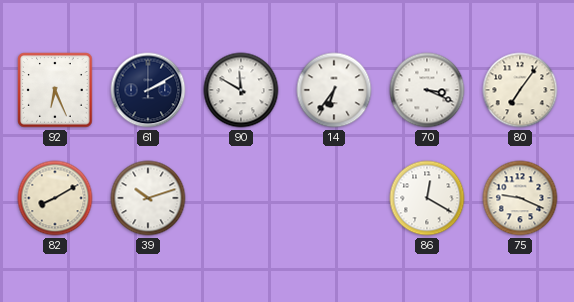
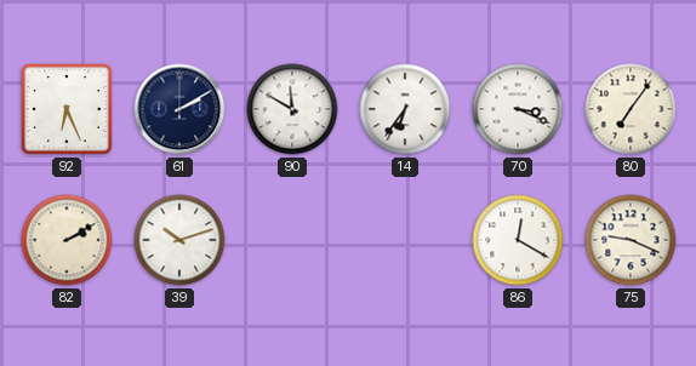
82: 8:10 -> 2:10
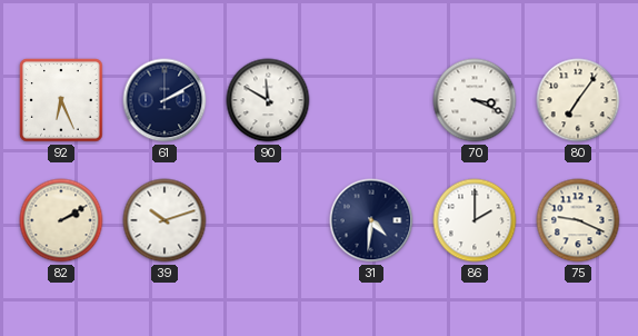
14: 6:36 -> none
31: none -> 4:31
86: 12:20 -> 2:00
